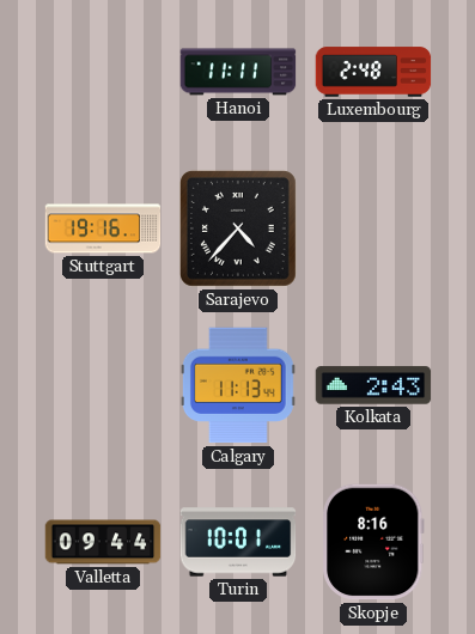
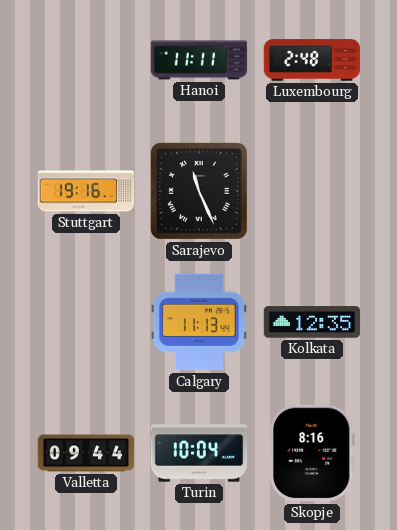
Sarajevo: 4:37 -> 11:26
Kolkata: 2:43 -> 12:35
Turin: 10:01 -> 10:04
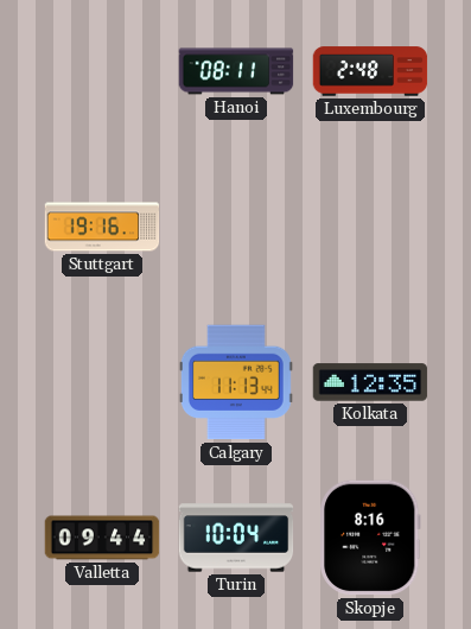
Hanoi: 11:11 -> 08:11
Sarajevo: 11:26 -> none
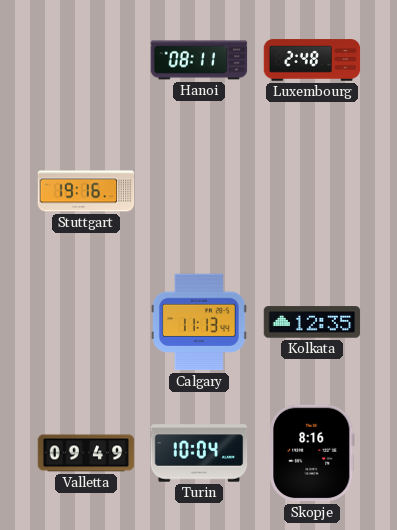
Valletta: 09:44 -> 09:49
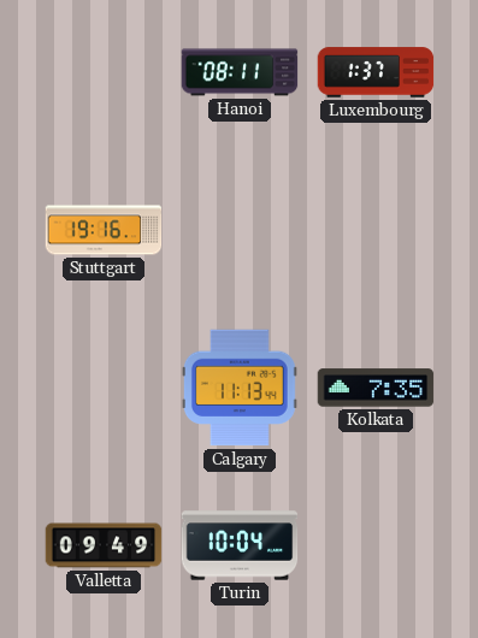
Luxembourg: 2:48 -> 1:37
Kolkata: 12:35 -> 7:35
Skopje: 8:16 -> none
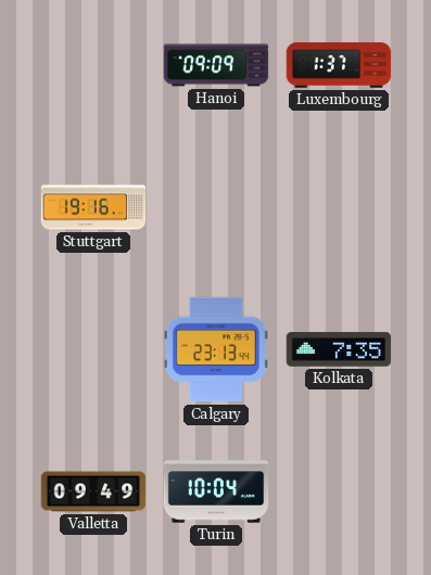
Hanoi: 08:11 -> 09:09
Calgary: 11:13 -> 23:13
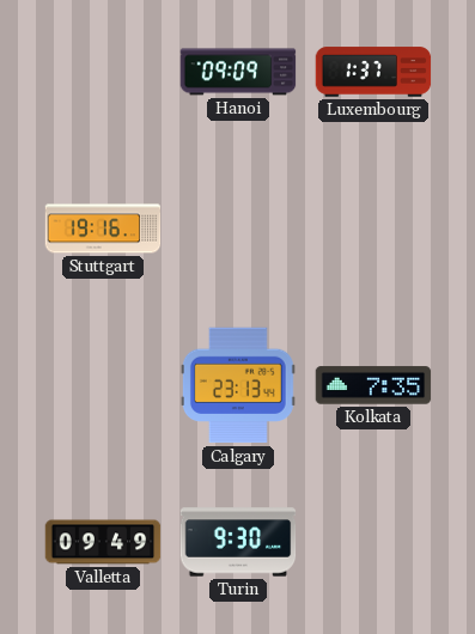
Turin: 10:04 -> 9:30
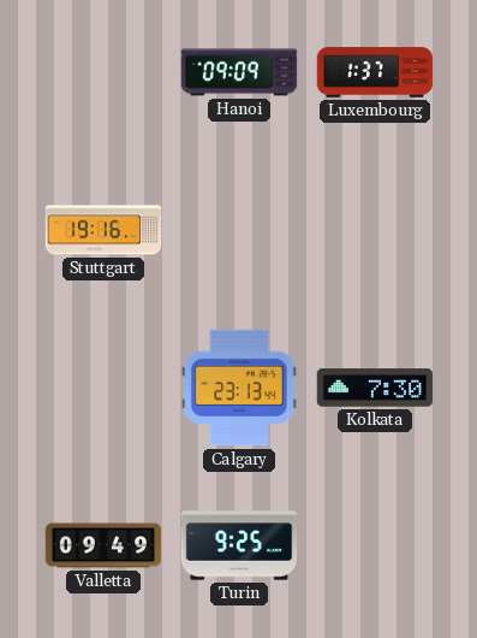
Kolkata: 7:35 -> 7:30
Turin: 9:30 -> 9:25
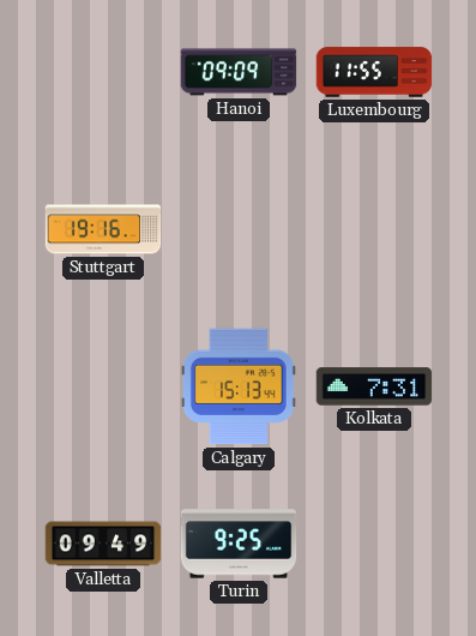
Luxembourg: 1:37 -> 11:55
Calgary: 23:13 -> 15:13
Kolkata: 7:30 -> 7:31
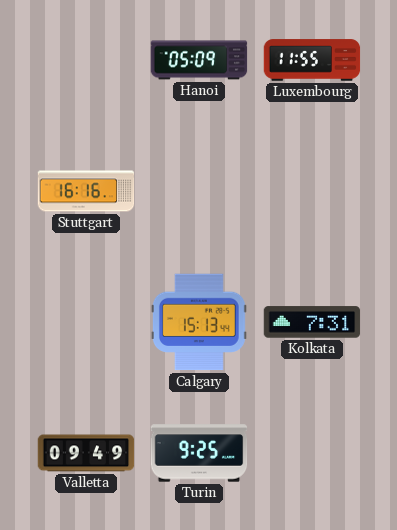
Hanoi: 09:09 -> 05:09
Stuttgart: 19:16 -> 16:16
